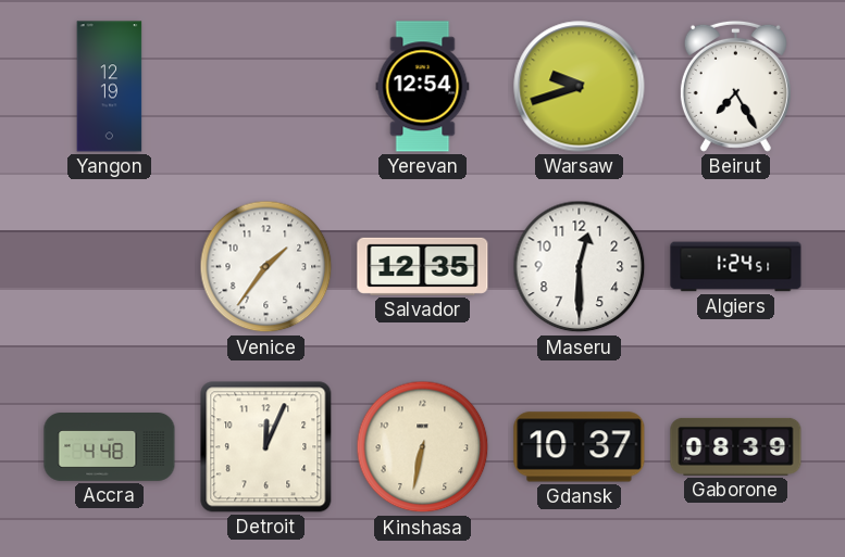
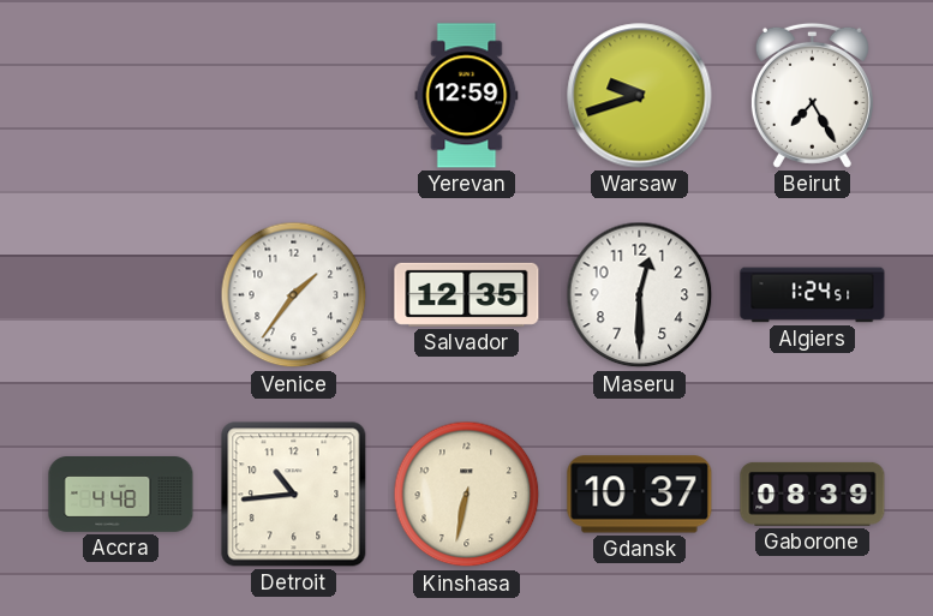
Yangon: 12:19 -> none
Yerevan: 12:54 -> 12:59
Detroit: 12:04 -> 10:44
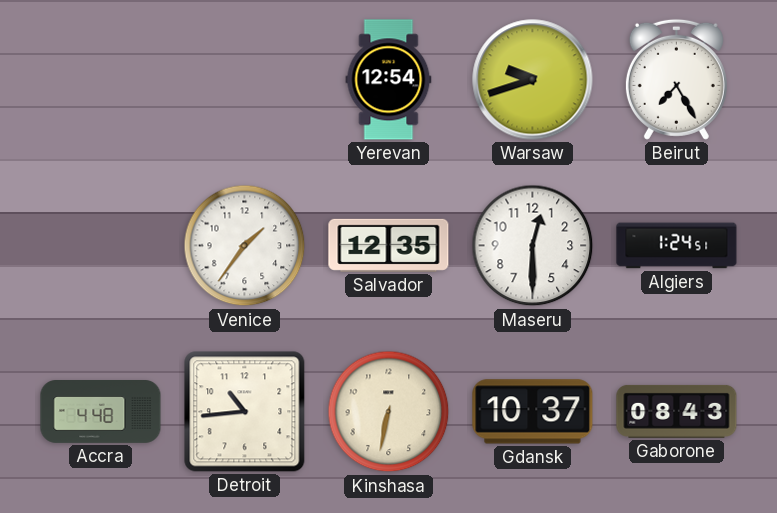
Yerevan: 12:59 -> 12:54
Gaborone: 08:39 -> 08:43
